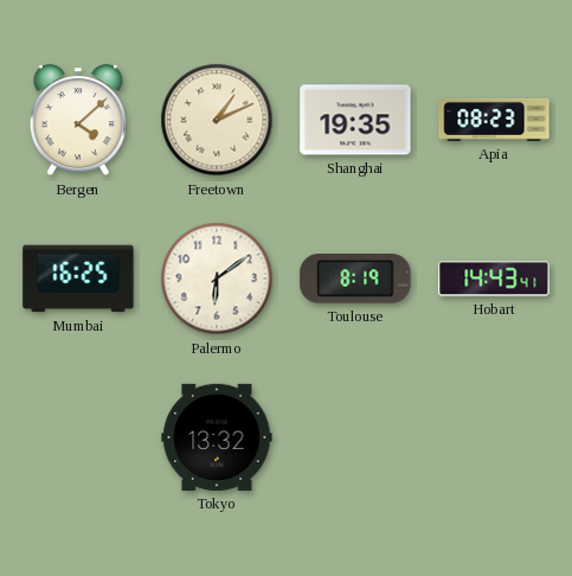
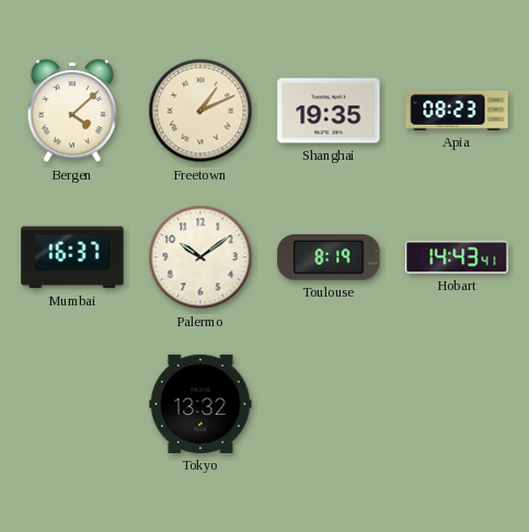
Mumbai: 16:25 -> 16:37
Palermo: 6:09 -> 10:09
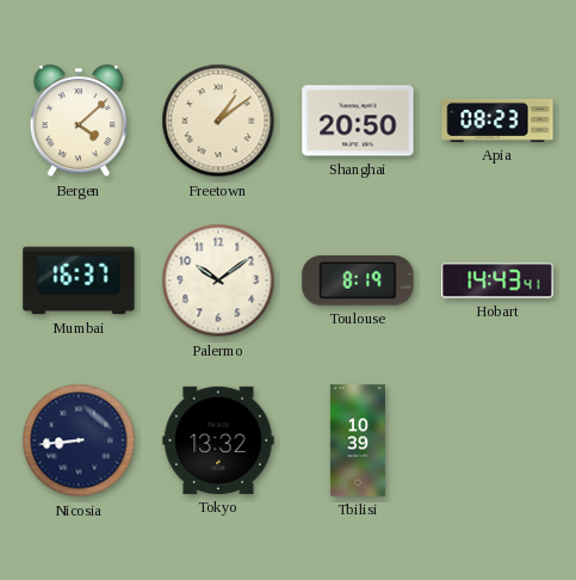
Freetown: 1:11 -> 1:09
Shanghai: 19:35 -> 20:50
Nicosia: none -> 8:44
Tbilisi: none -> 10:39
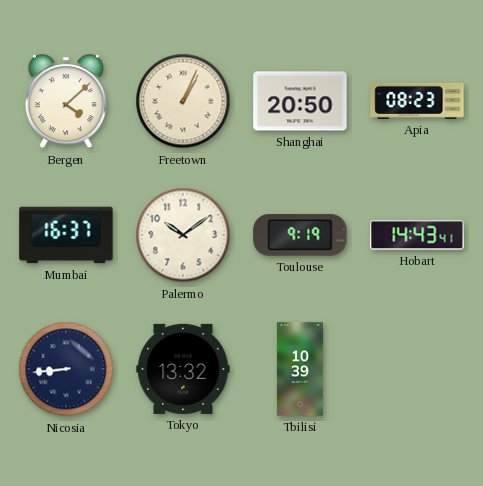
Freetown: 1:09 -> 1:04
Toulouse: 8:19 -> 9:19
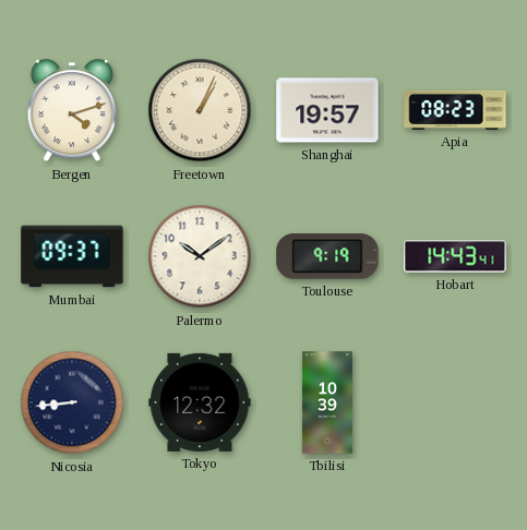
Bergen: 4:08 -> 4:12
Shanghai: 20:50 -> 19:57
Mumbai: 16:37 -> 09:37
Tokyo: 13:32 -> 12:32
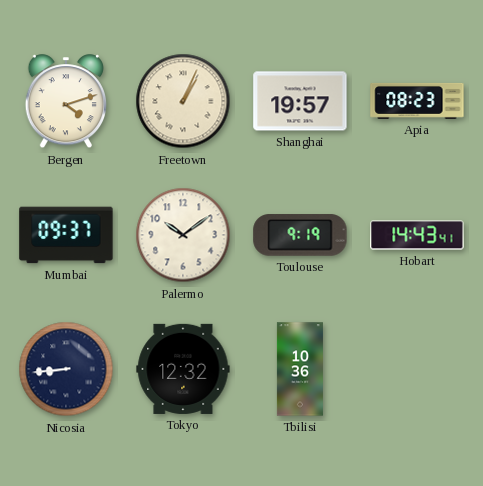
Tbilisi: 10:39 -> 10:36
